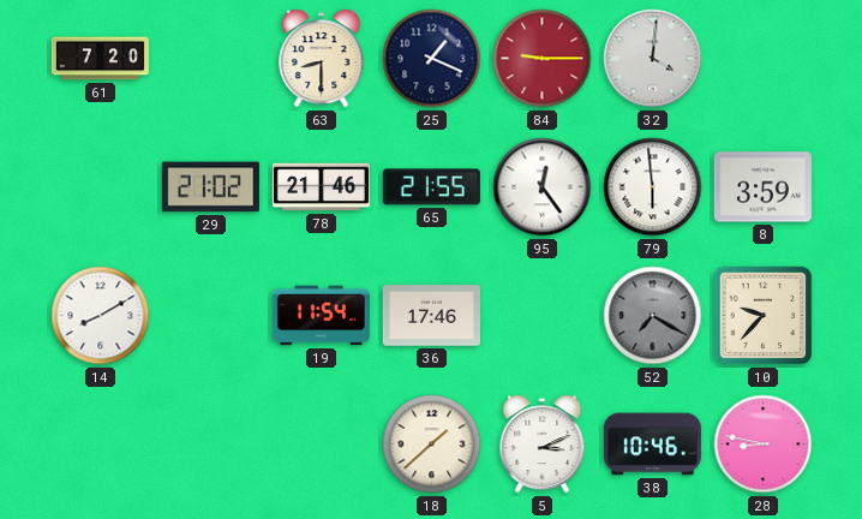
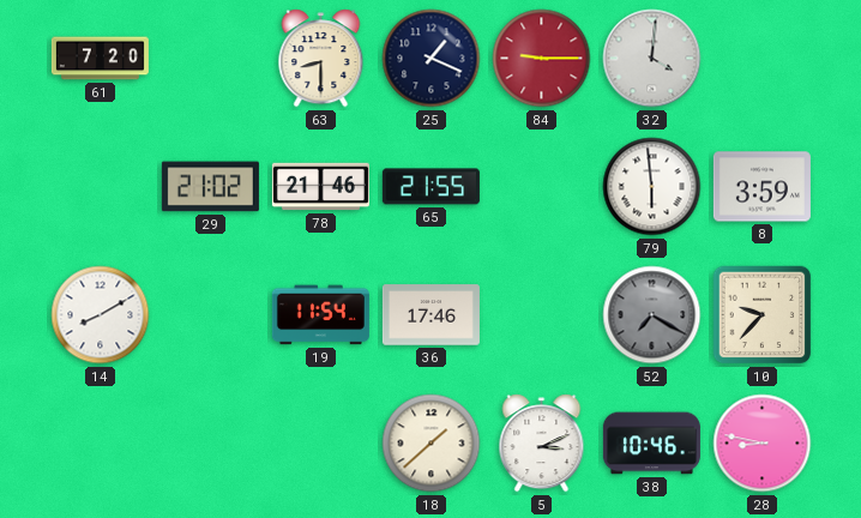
95: 12:24 -> none
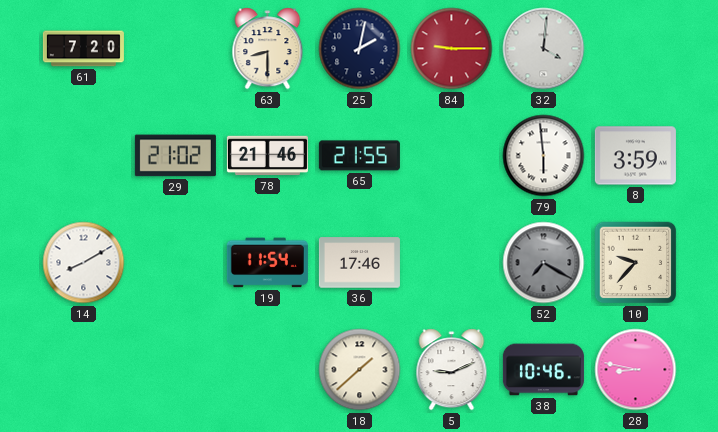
25: 1:19 -> 2:02
5: 3:11 -> 9:11
